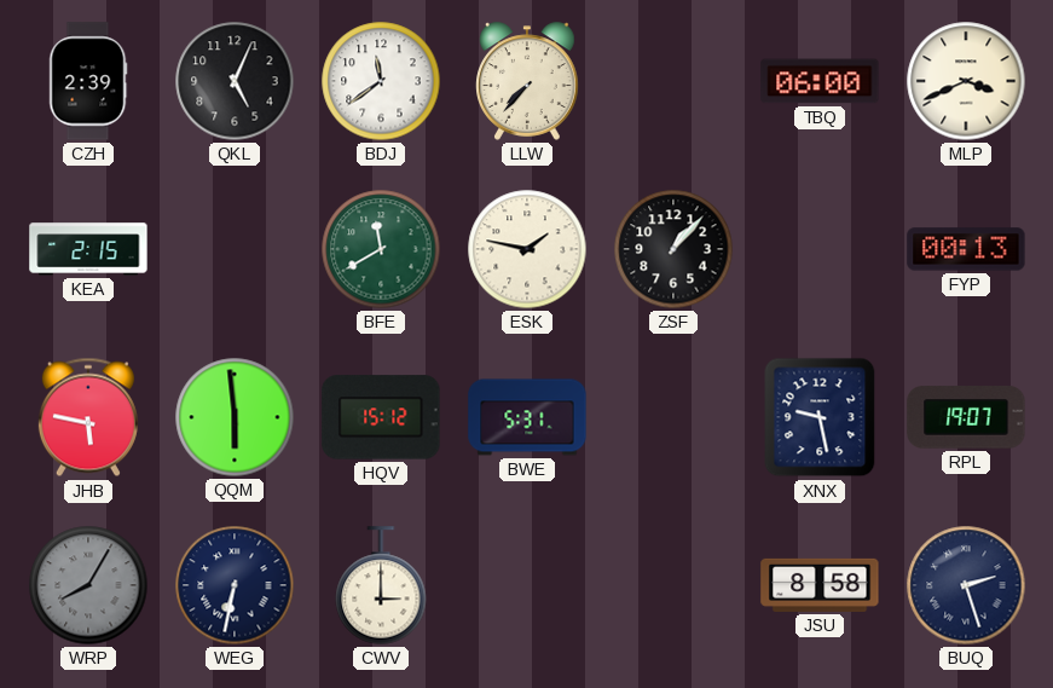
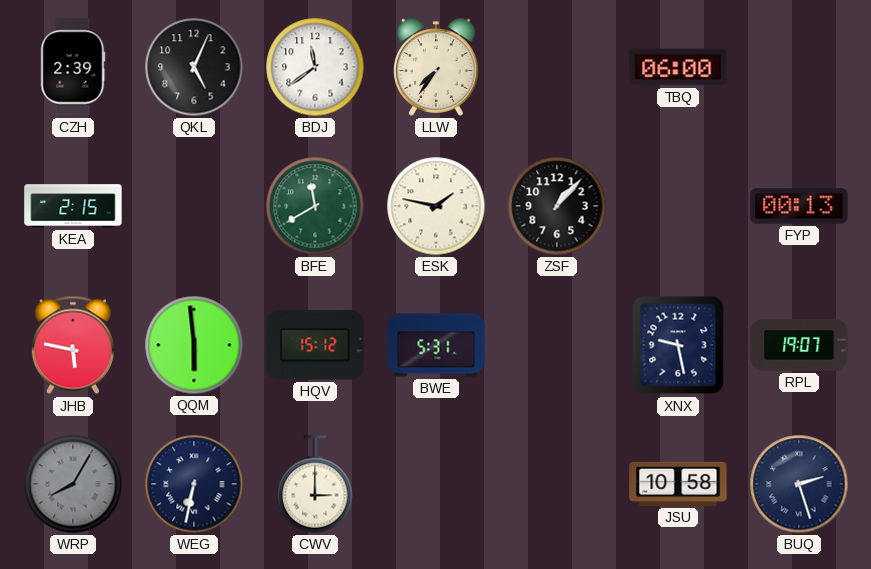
LLW: 7:37 -> 7:36
MLP: 3:41 -> none
JSU: 8:58 -> 10:58
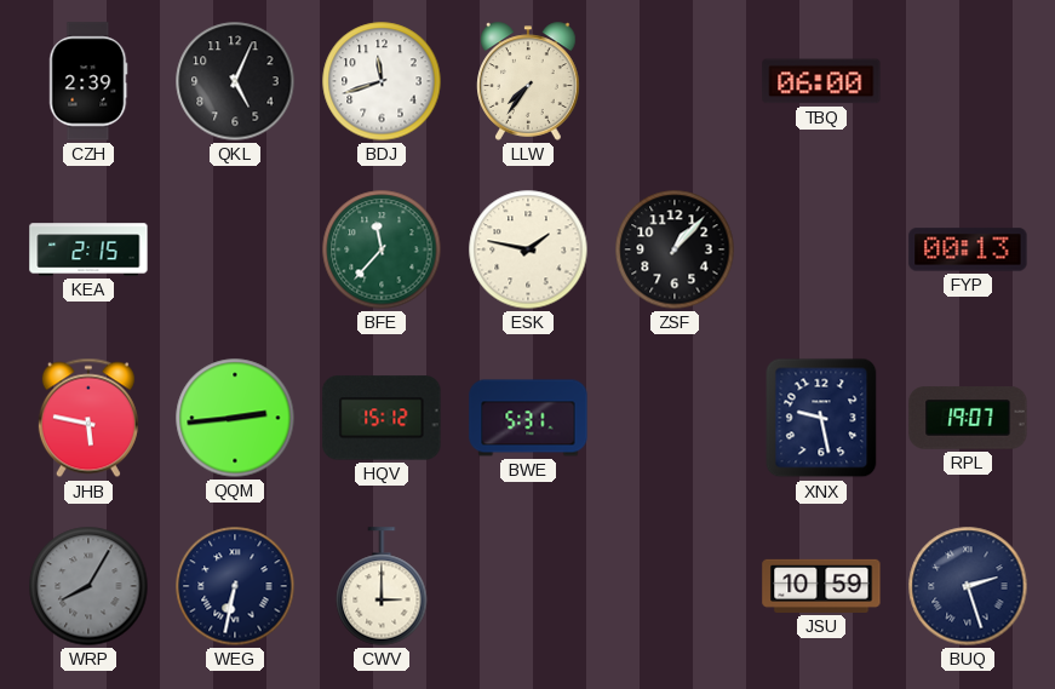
BDJ: 11:39 -> 11:42
BFE: 11:40 -> 11:37
QQM: 5:59 -> 2:44
JSU: 10:58 -> 10:59
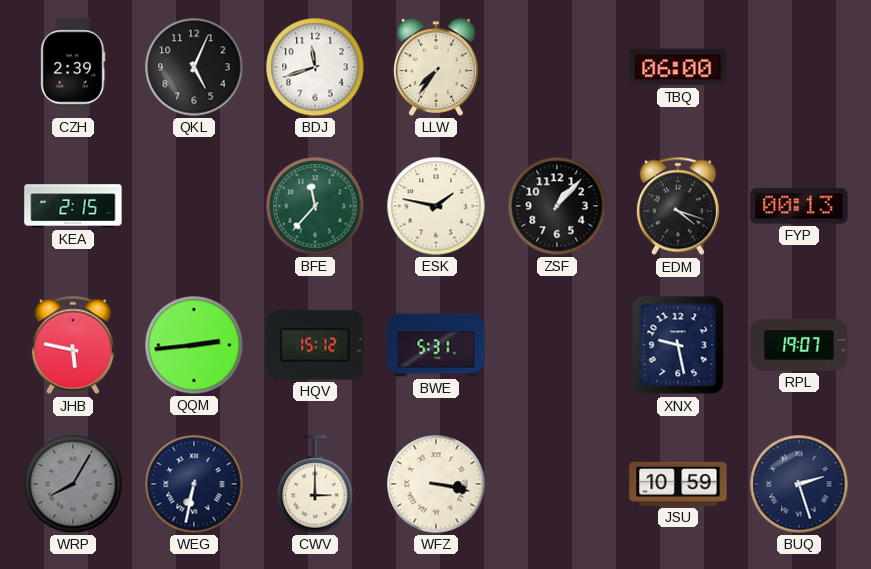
EDM: none -> 4:18
WFZ: none -> 3:17
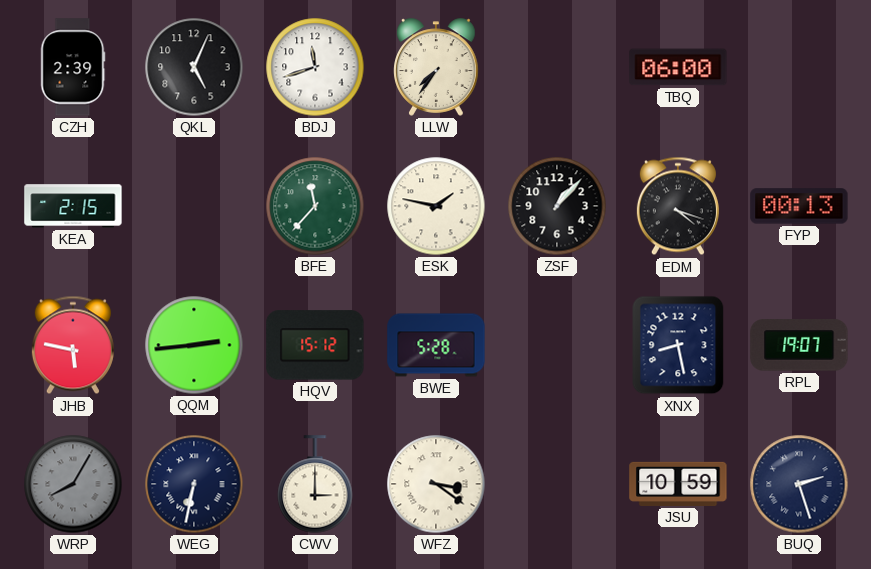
BWE: 5:31 -> 5:28
XNX: 9:28 -> 8:28
WFZ: 3:17 -> 3:21
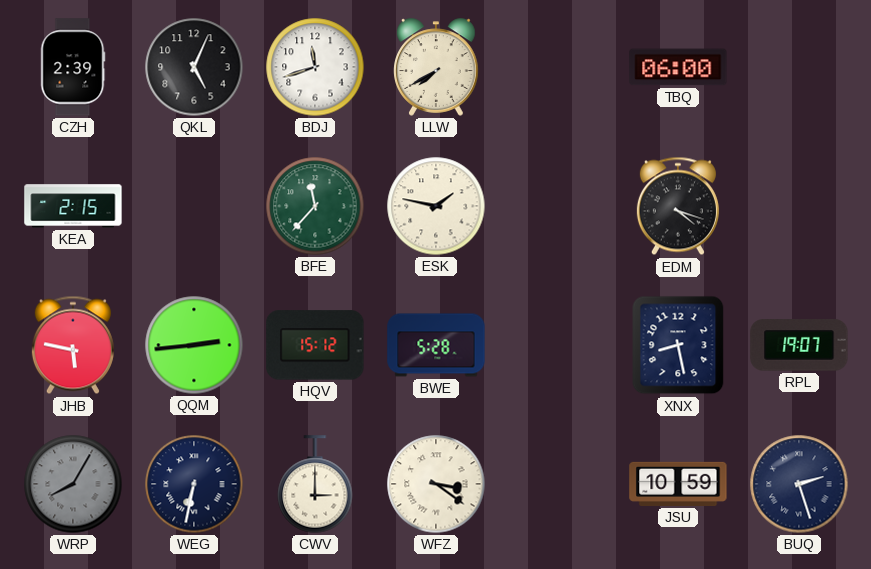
LLW: 7:36 -> 7:40
ZSF: 1:07 -> none
FYP: 00:13 -> none
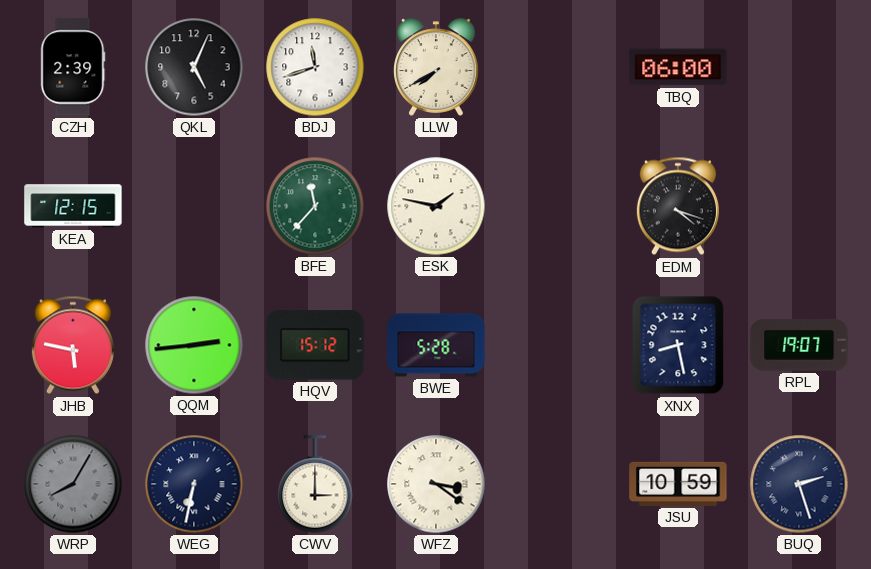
KEA: 2:15 -> 12:15
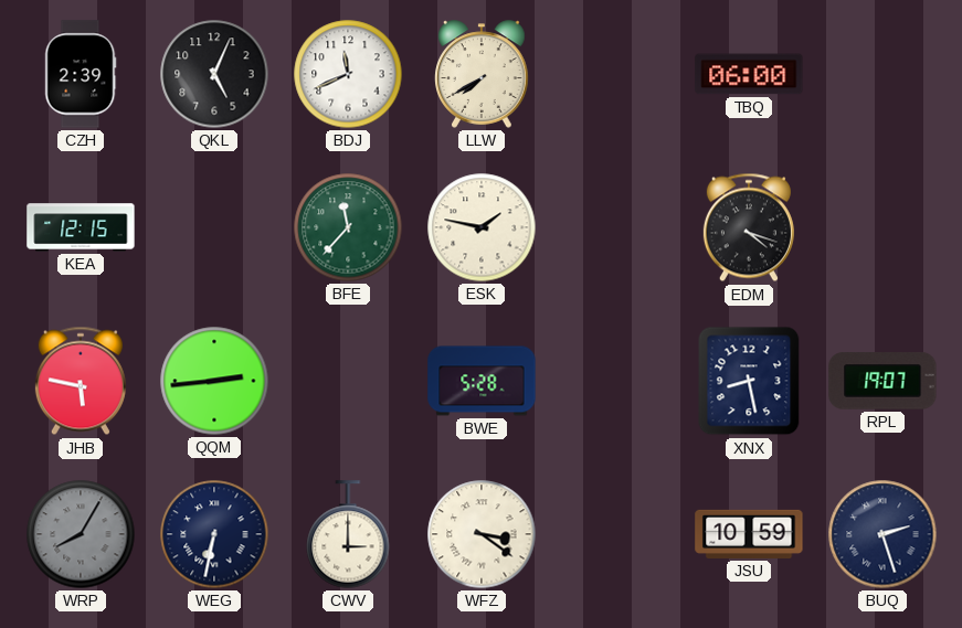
BDJ: 11:42 -> 11:41
HQV: 15:12 -> none
